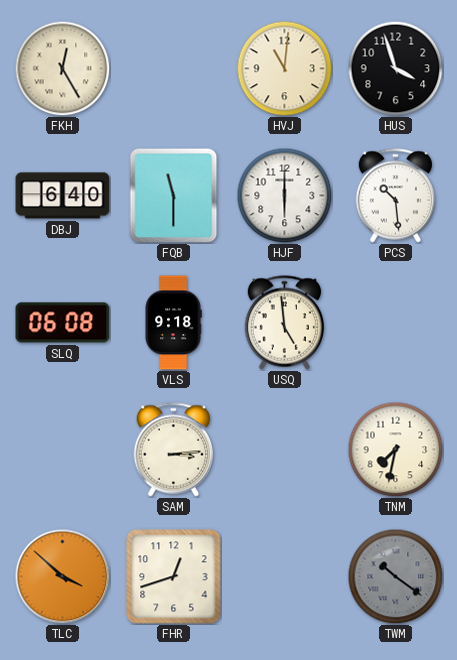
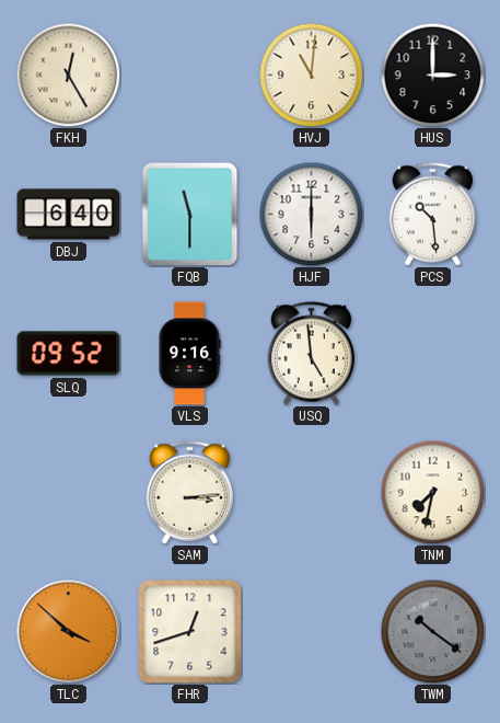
HUS: 3:57 -> 3:00
SLQ: 06:08 -> 09:52
VLS: 9:18 -> 9:16
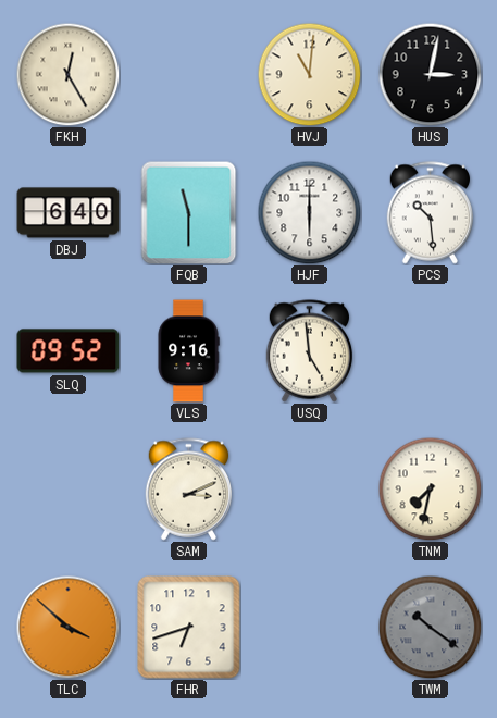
HUS: 3:00 -> 3:02
SAM: 3:14 -> 3:11
FHR: 12:42 -> 6:42
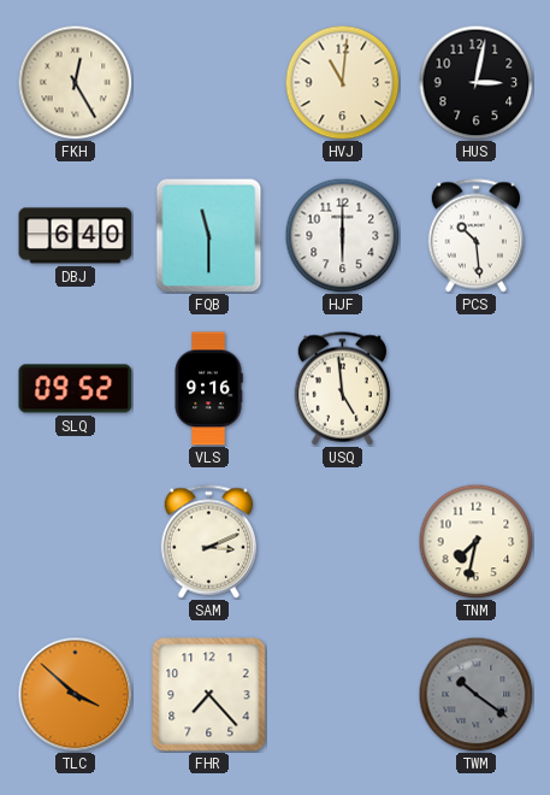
FHR: 6:42 -> 7:23
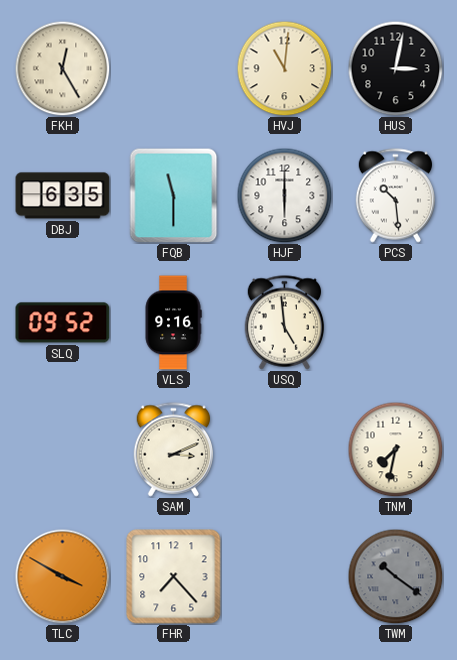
DBJ: 6:40 -> 6:35
TLC: 3:52 -> 3:50
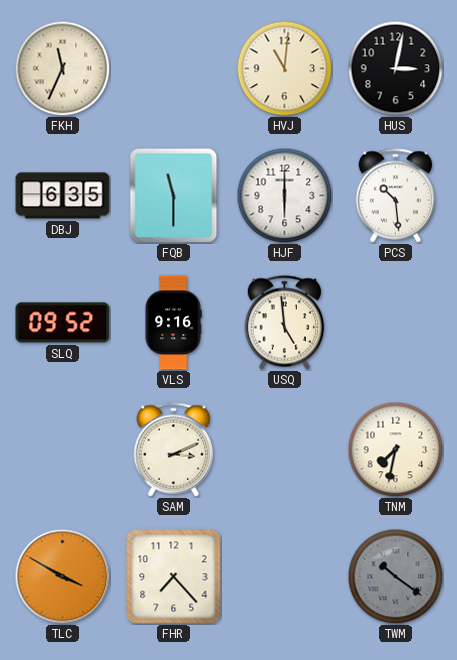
FKH: 12:25 -> 11:34
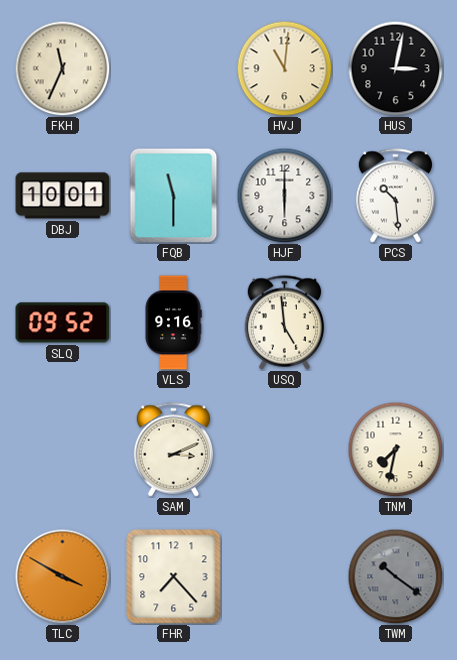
DBJ: 6:35 -> 10:01
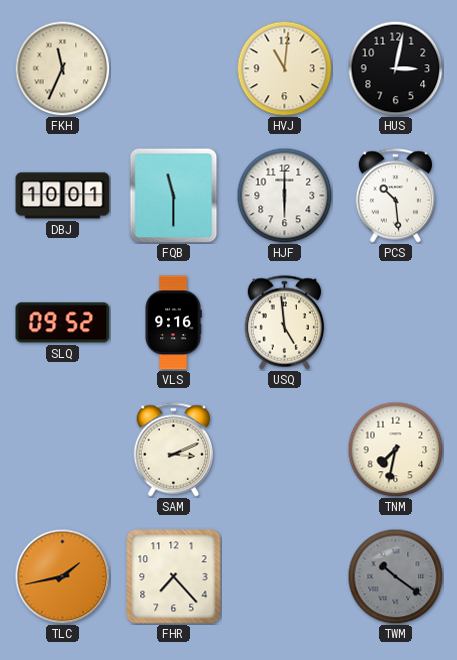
TLC: 3:50 -> 1:43
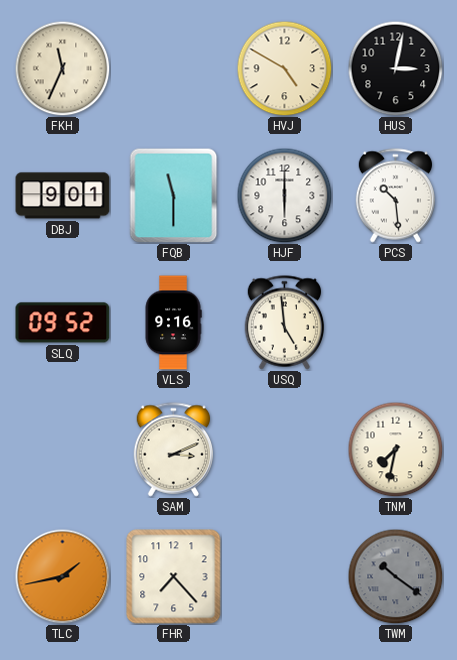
HVJ: 11:01 -> 4:50
DBJ: 10:01 -> 9:01
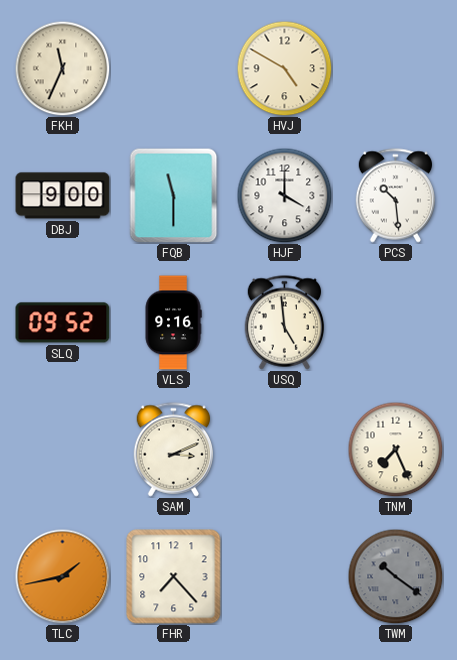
HUS: 3:02 -> none
DBJ: 9:01 -> 9:00
HJF: 6:00 -> 4:00
TNM: 7:32 -> 7:26
